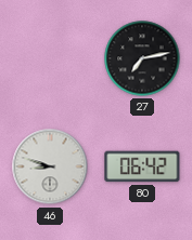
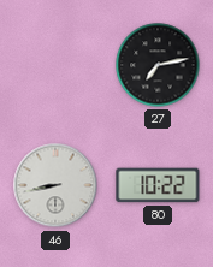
46: 8:48 -> 8:43
80: 06:42 -> 10:22
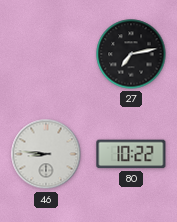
46: 8:43 -> 8:46
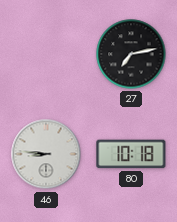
80: 10:22 -> 10:18
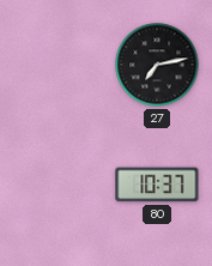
46: 8:46 -> none
80: 10:18 -> 10:37
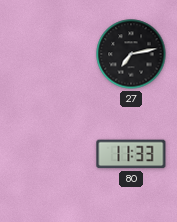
80: 10:37 -> 11:33
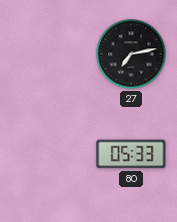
80: 11:33 -> 05:33
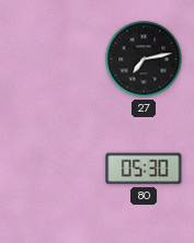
80: 05:33 -> 05:30
